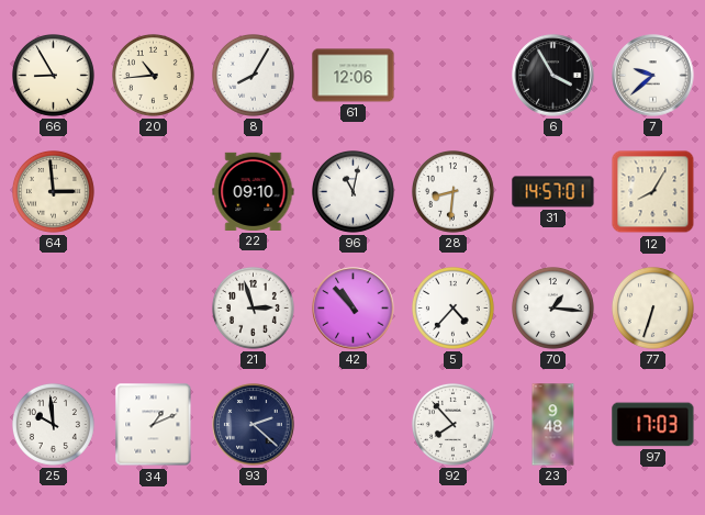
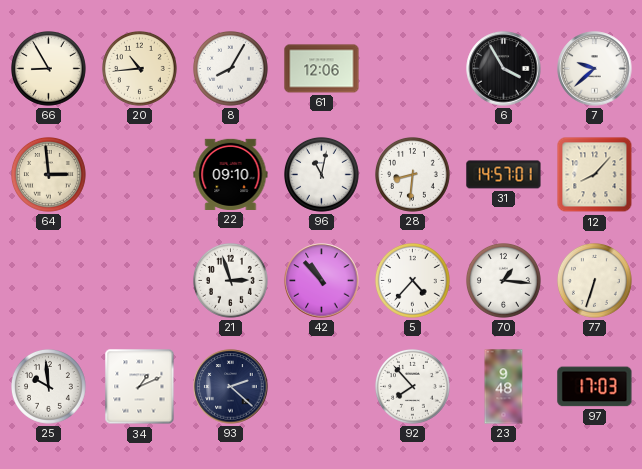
12: 8:05 -> 8:07
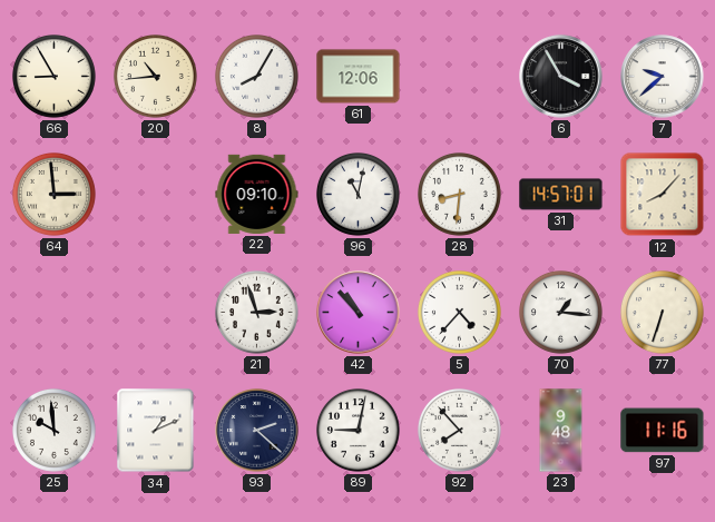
89: none -> 9:02
97: 17:03 -> 11:16
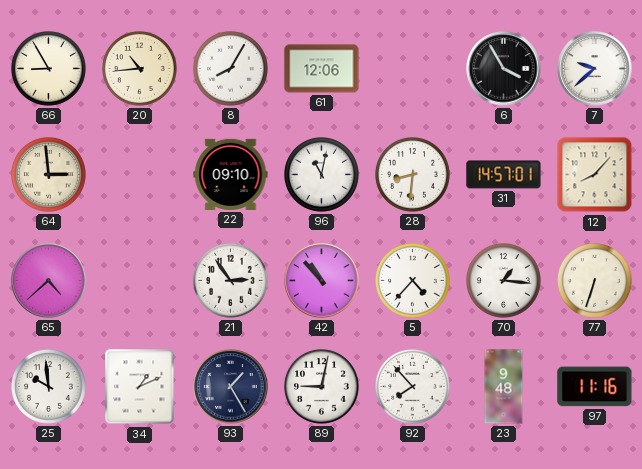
65: none -> 4:38
21: 2:57 -> 2:54
93: 2:22 -> 1:25
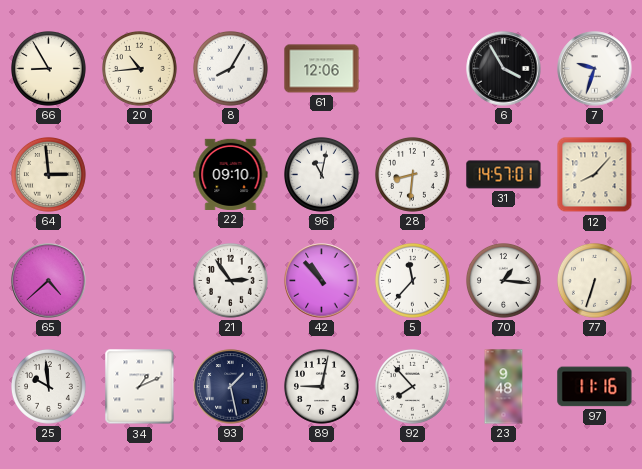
7: 9:38 -> 9:33
5: 4:37 -> 11:37
93: 1:25 -> 1:28
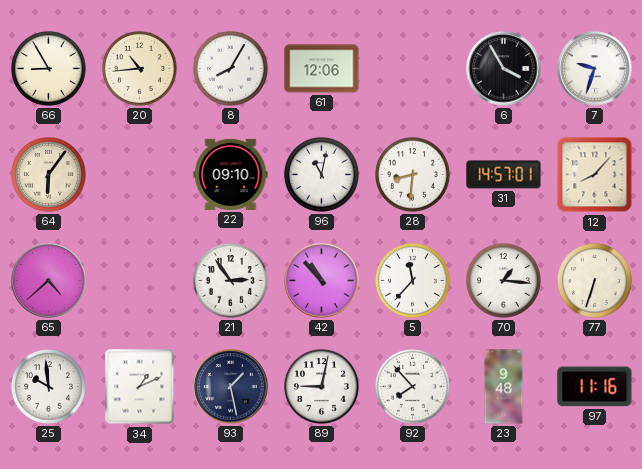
64: 2:59 -> 6:06
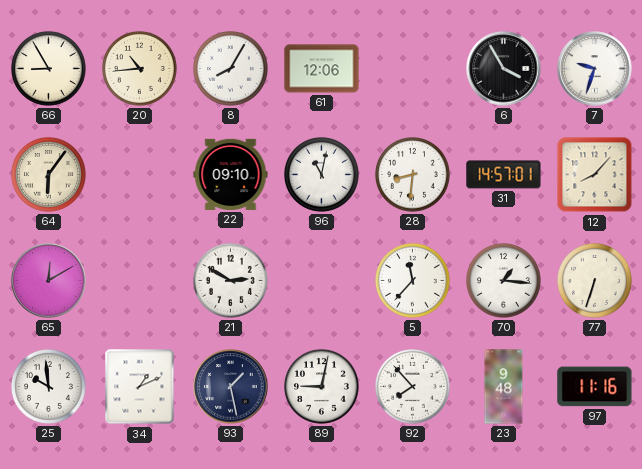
65: 4:38 -> 12:10
21: 2:54 -> 2:50
42: 10:53 -> none
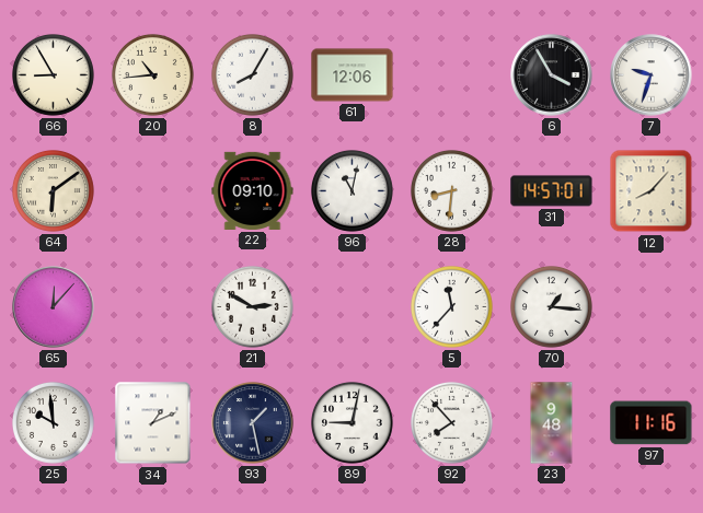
64: 6:06 -> 6:09
65: 12:10 -> 12:07
77: 6:33 -> none
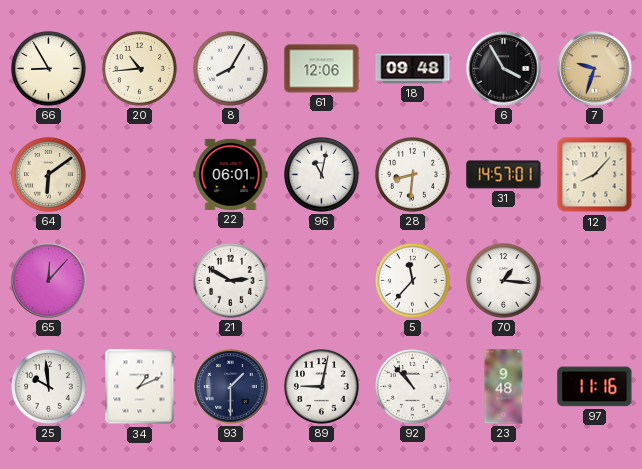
18: none -> 09:48
7 dial: white -> champagne
22: 09:10 -> 06:01
93: 1:28 -> 1:30
92: 7:53 -> 10:53
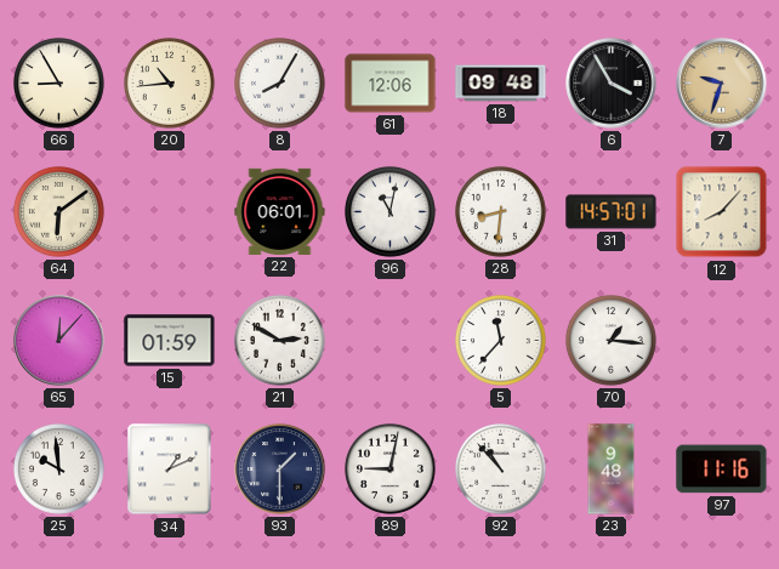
15: none -> 01:59
